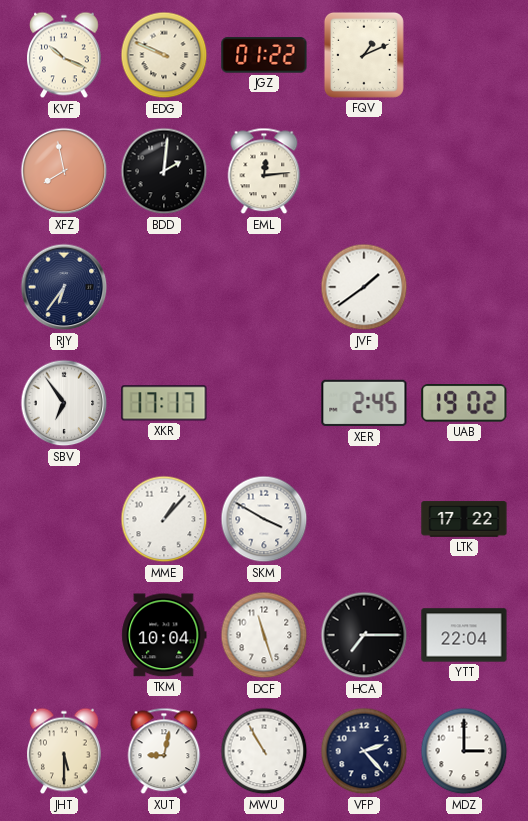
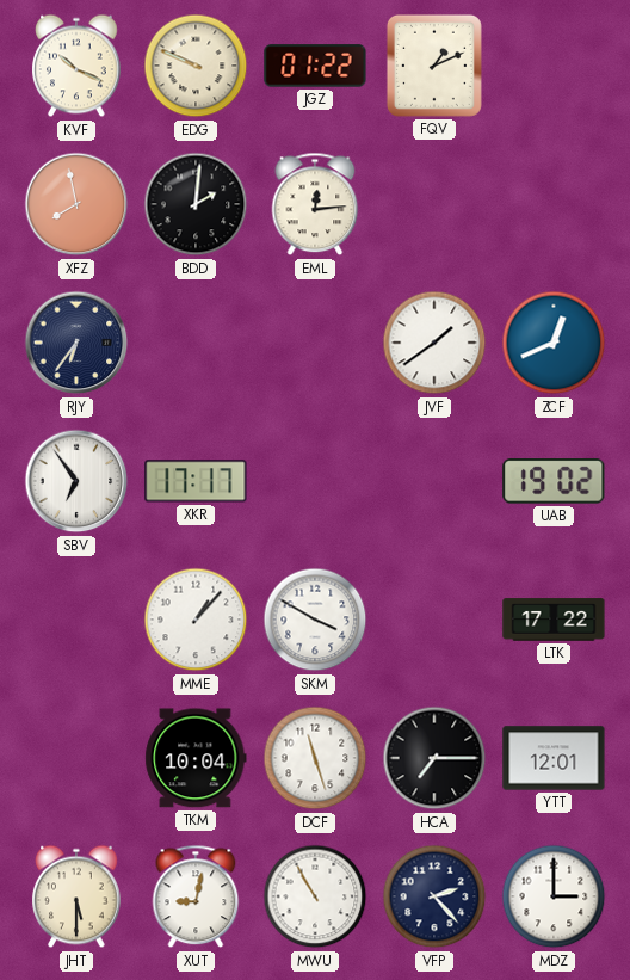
ZCF: none -> 12:41
XER: 2:45 -> none
YTT: 22:04 -> 12:01
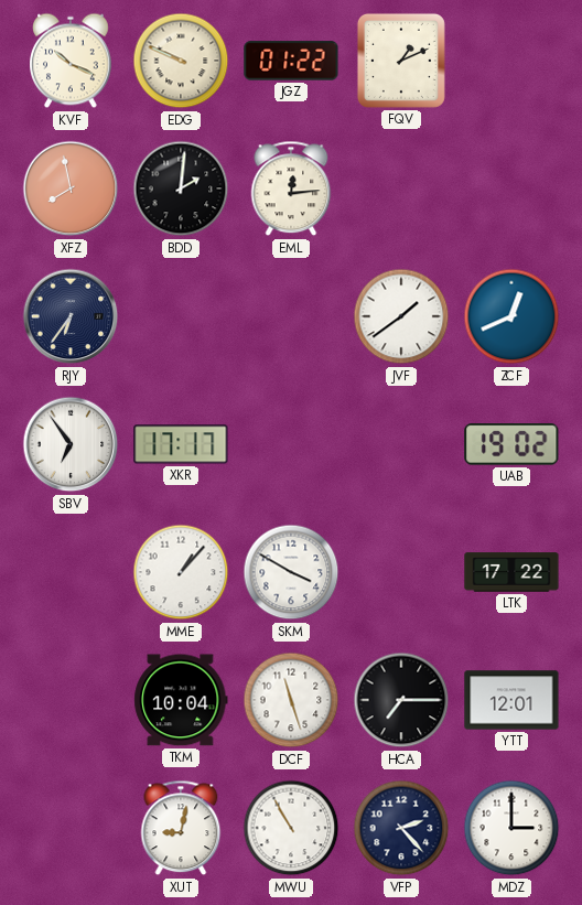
JHT: 5:30 -> none
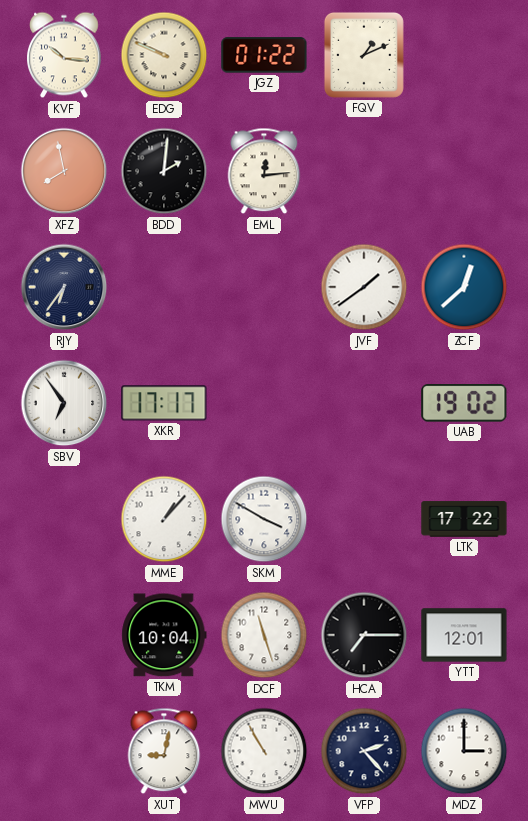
KVF: 10:19 -> 10:16
ZCF: 12:41 -> 12:38
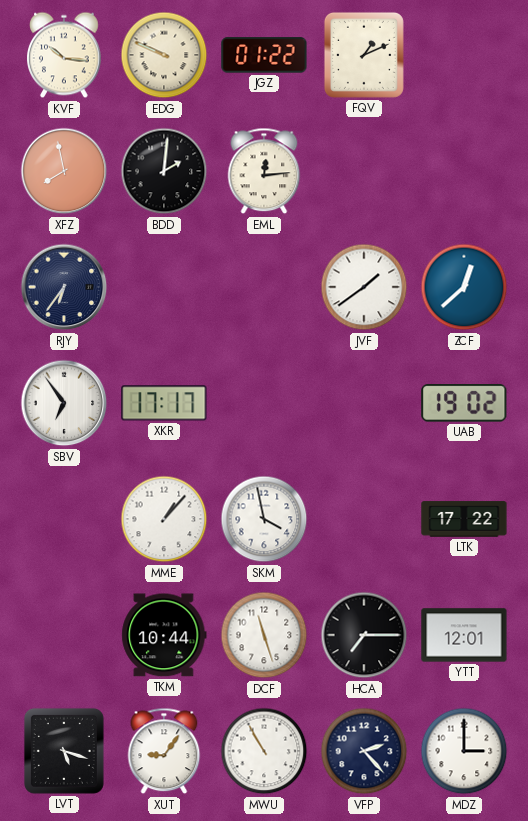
SKM: 3:50 -> 3:58
TKM: 10:04 -> 10:44
LVT: none -> 5:18
XUT: 9:02 -> 9:06
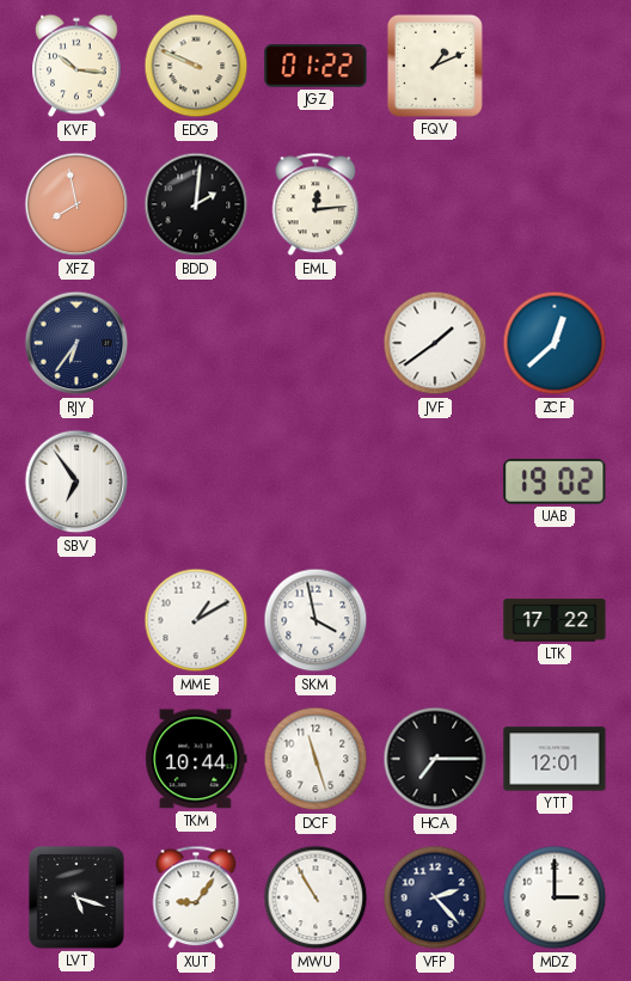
XKR: 17:17 -> none
MME: 1:07 -> 1:10
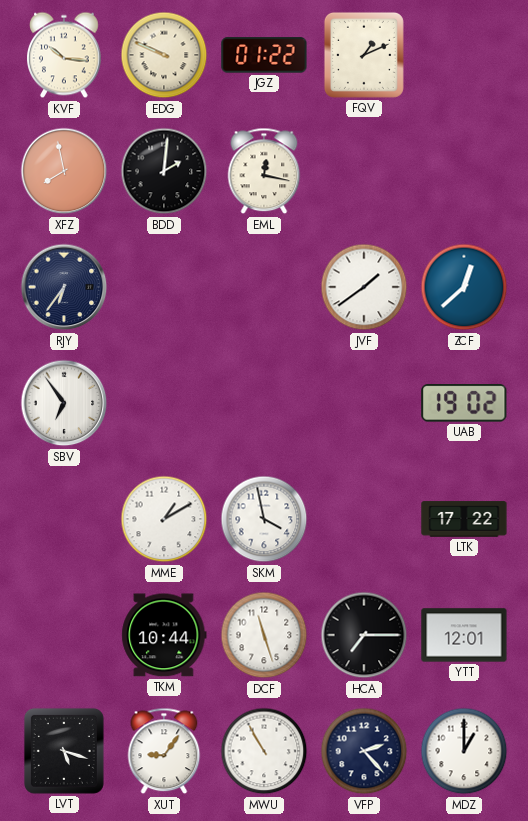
EML: 12:14 -> 12:17
MDZ: 3:00 -> 1:00
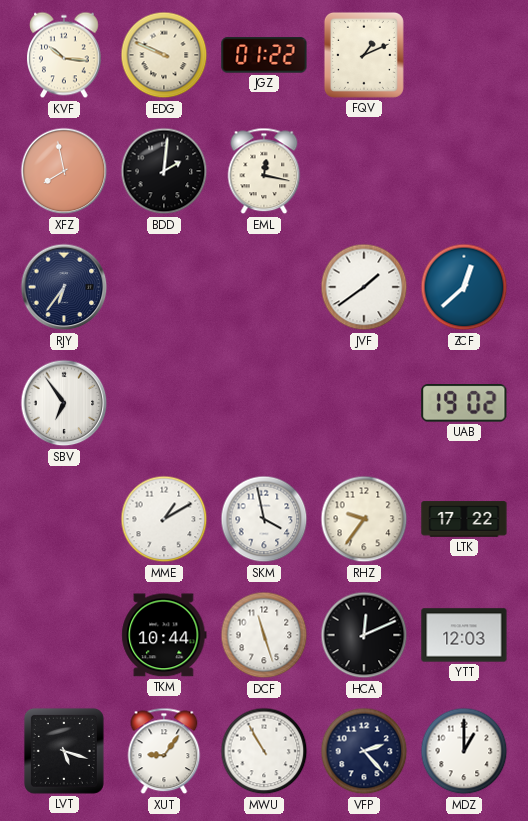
RHZ: none -> 9:36
HCA: 7:15 -> 12:11
YTT: 12:01 -> 12:03
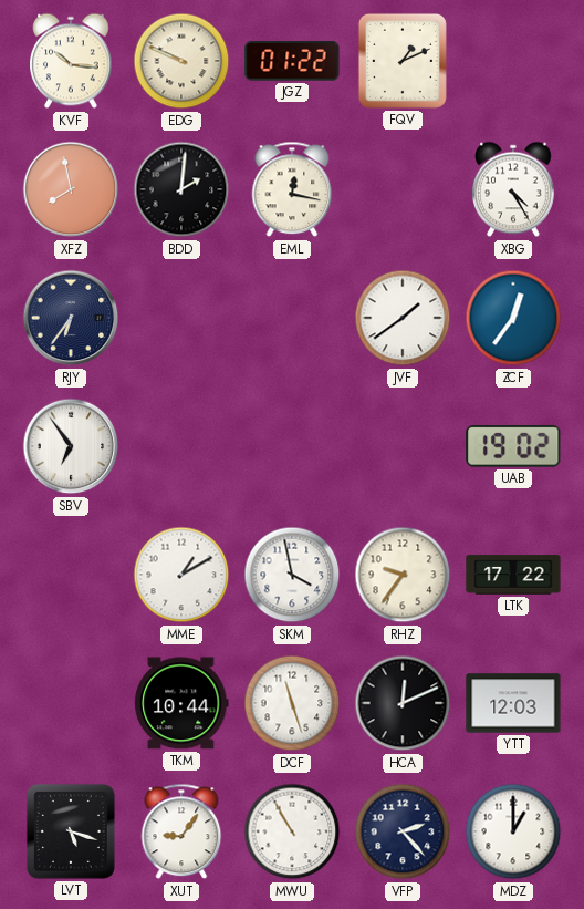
XBG: none -> 4:25
ZCF: 12:38 -> 12:36
